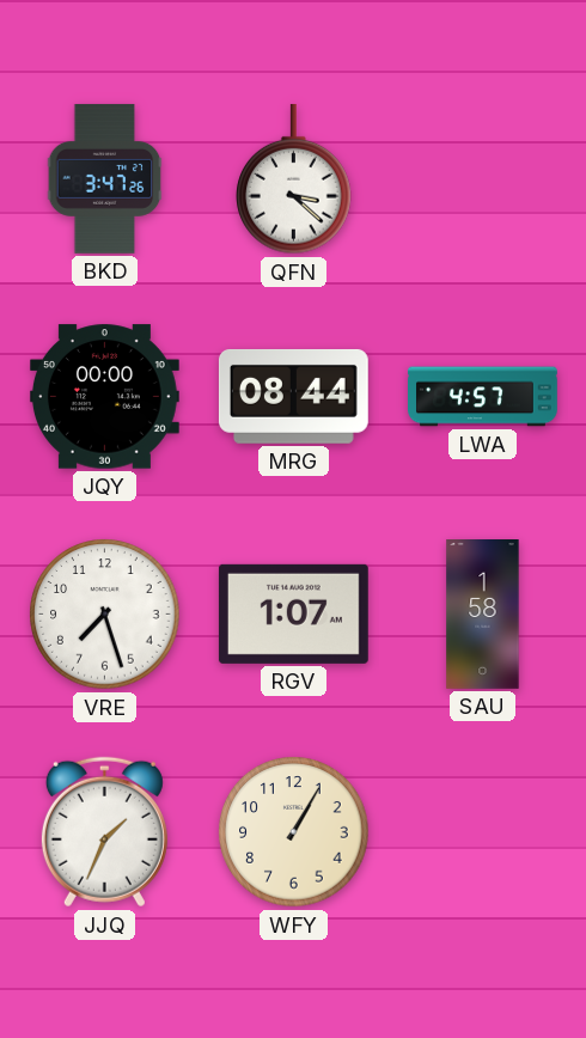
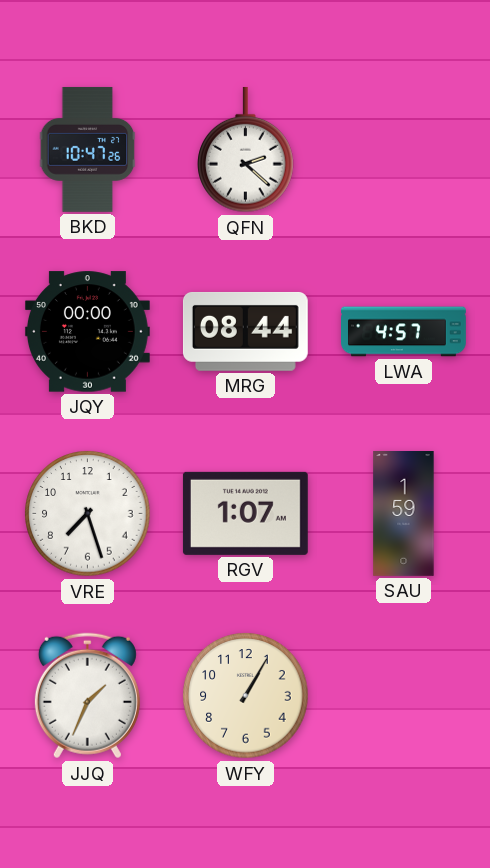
BKD: 3:47 -> 10:47
QFN: 3:22 -> 2:22
SAU: 1:58 -> 1:59
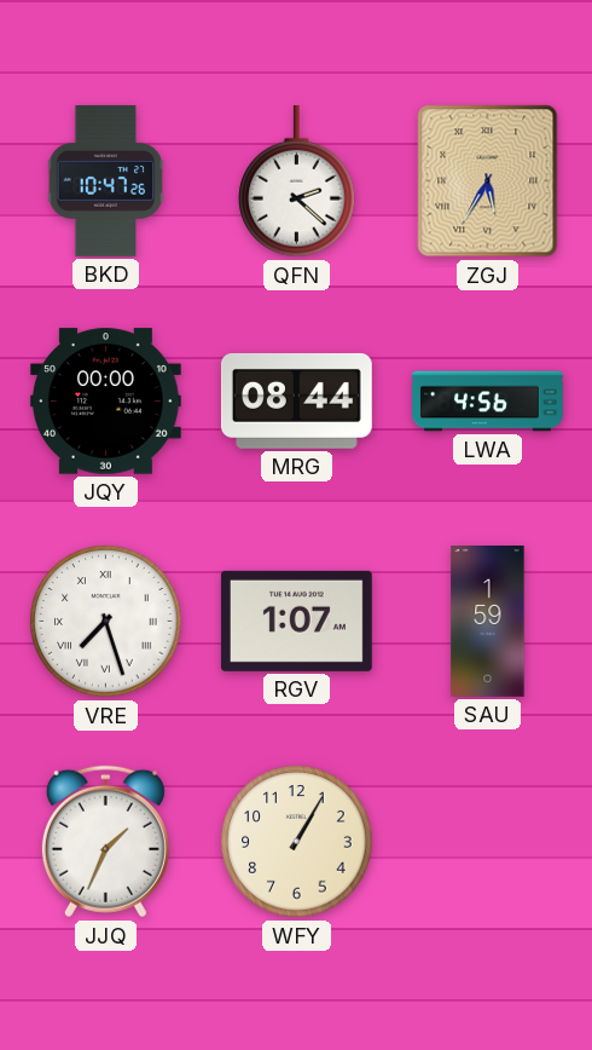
ZGJ: none -> 5:35
LWA: 4:57 -> 4:56
VRE numerals: Arabic -> Roman
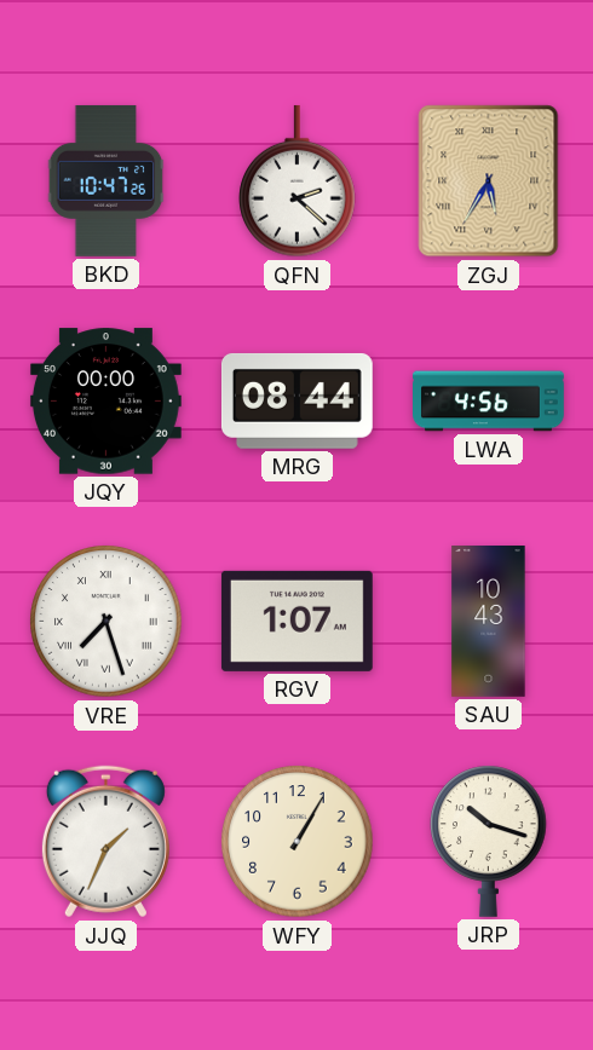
SAU: 1:59 -> 10:43
JRP: none -> 10:18
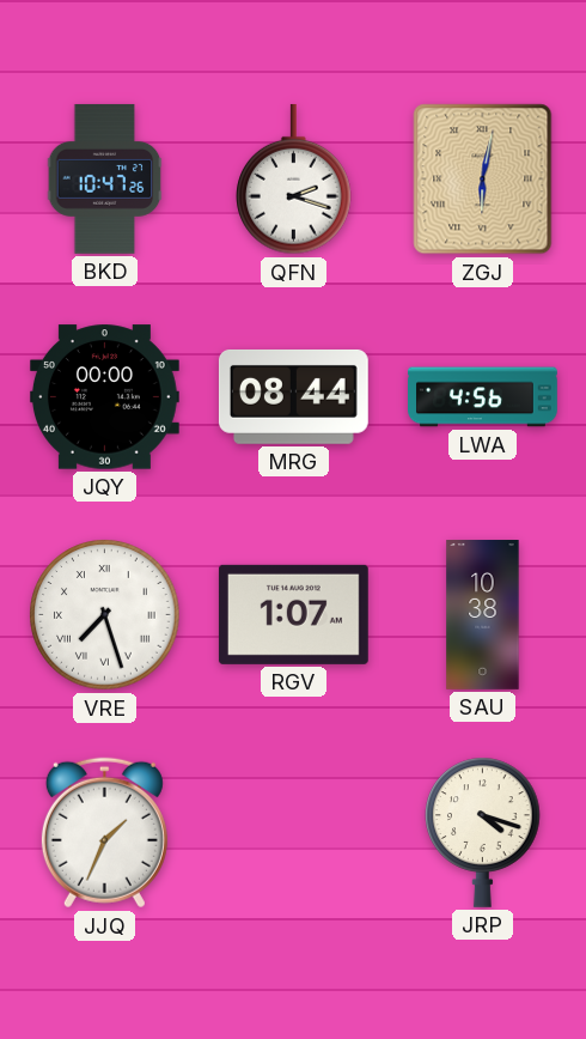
QFN: 2:22 -> 2:18
ZGJ: 5:35 -> 6:02
SAU: 10:43 -> 10:38
WFY: 1:05 -> none
JRP: 10:18 -> 4:18
